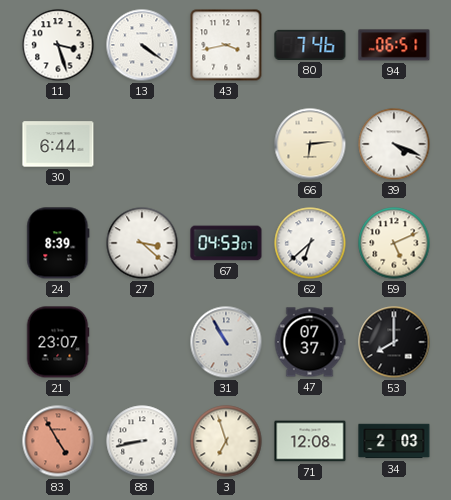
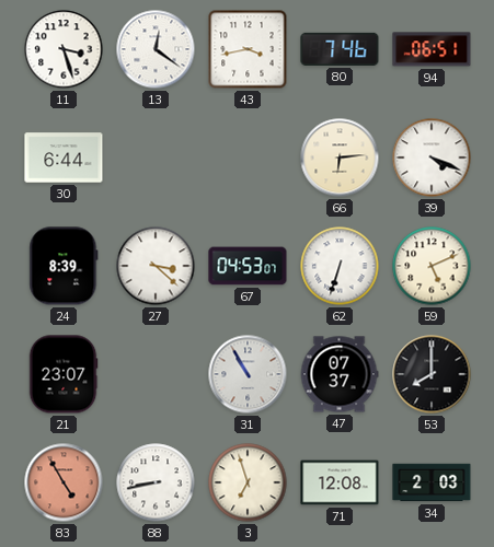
13: 4:21 -> 12:21
62: 6:38 -> 6:33
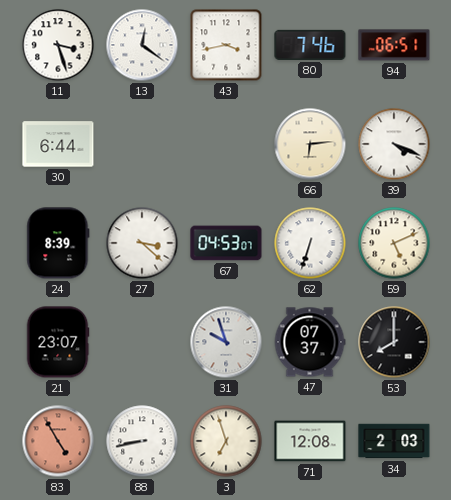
31: 10:55 -> 9:57
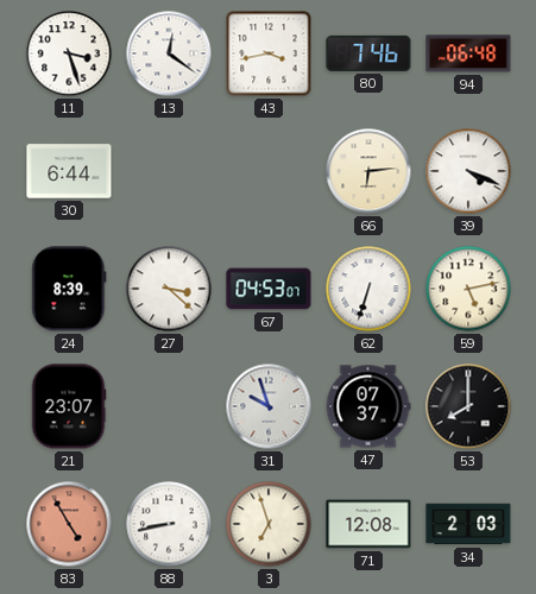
94: 06:51 -> 06:48
59: 5:11 -> 5:13
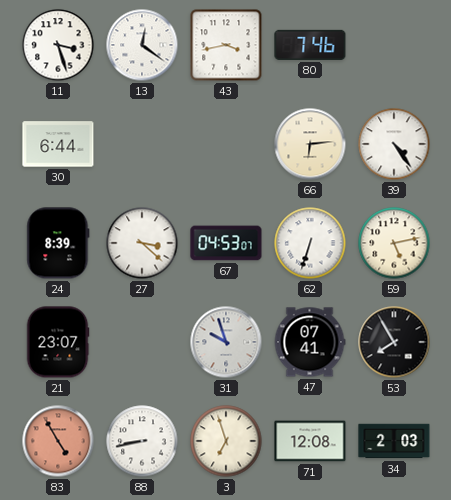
94: 06:48 -> none
39: 4:19 -> 4:24
47: 07:37 -> 07:41
53: 8:00 -> 7:55
